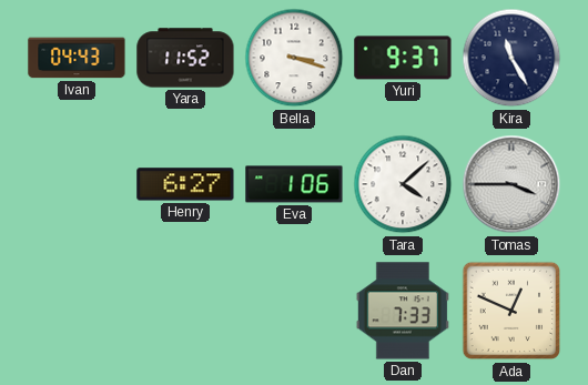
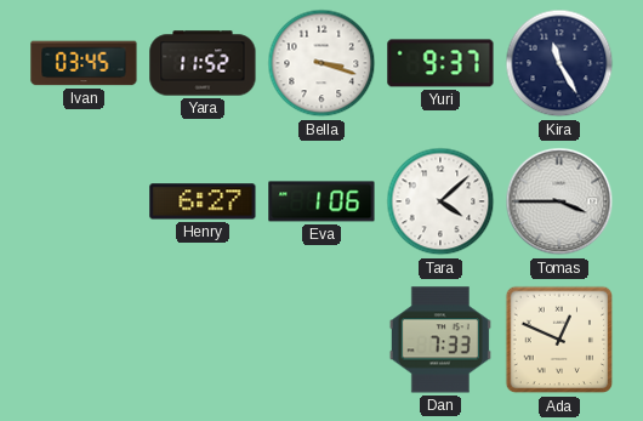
Ivan: 04:43 -> 03:45
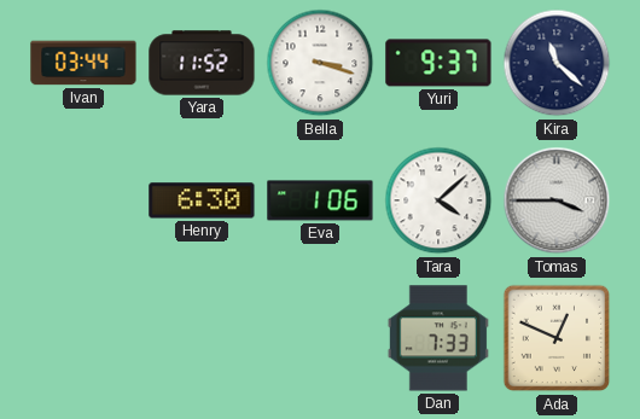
Ivan: 03:45 -> 03:44
Kira: 11:25 -> 11:22
Henry: 6:27 -> 6:30
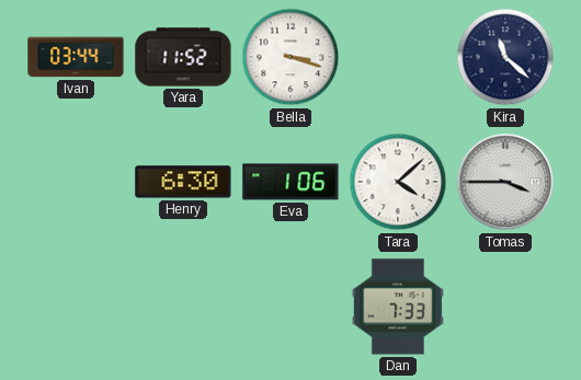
Yuri: 9:37 -> none
Ada: 12:49 -> none
